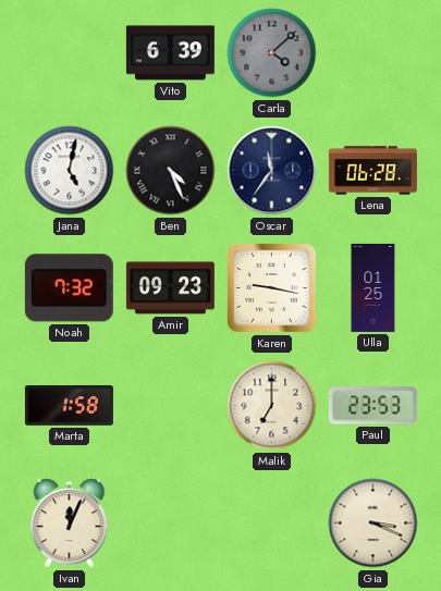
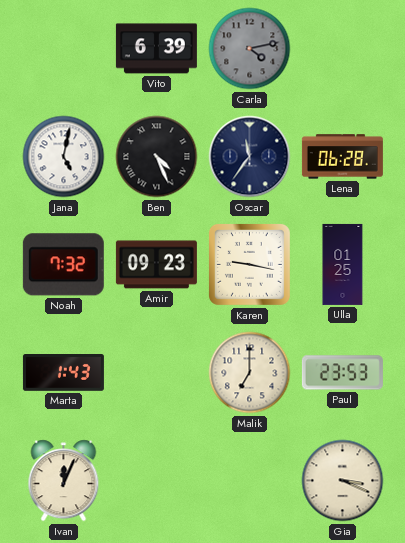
Carla: 4:08 -> 4:13
Marta: 1:58 -> 1:43
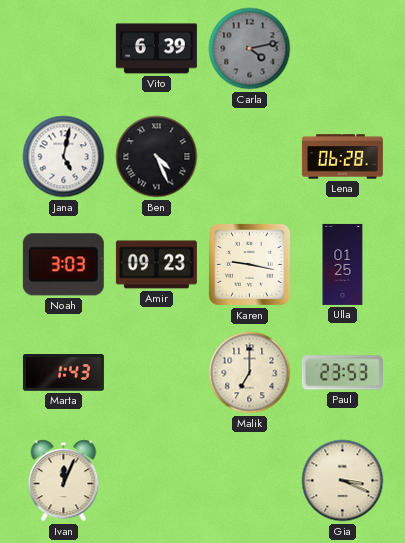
Oscar: 11:36 -> none
Noah: 7:32 -> 3:03
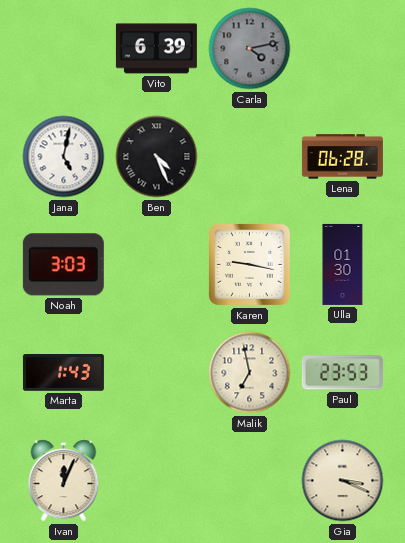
Amir: 09:23 -> none
Ulla: 01:25 -> 01:30
Malik: 7:00 -> 6:58
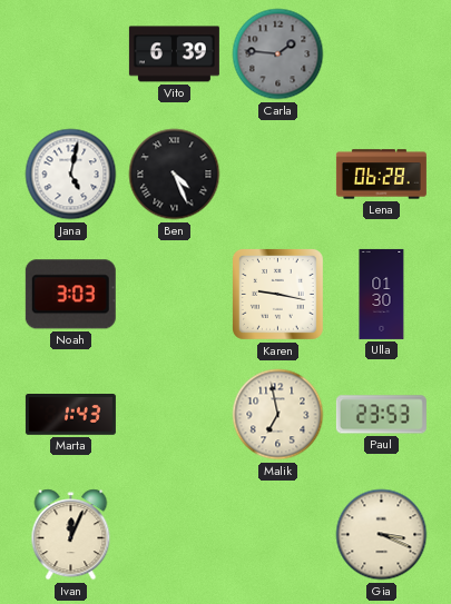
Carla: 4:13 -> 1:46
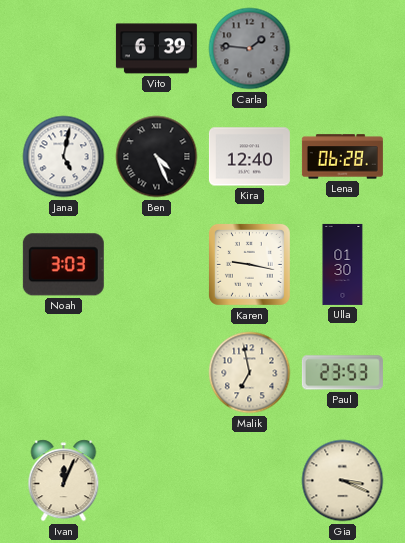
Kira: none -> 12:40
Marta: 1:43 -> none
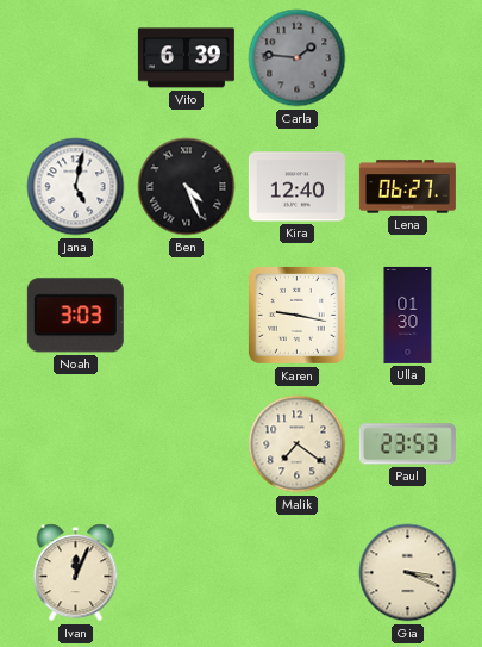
Lena: 06:28 -> 06:27
Malik: 6:58 -> 7:21
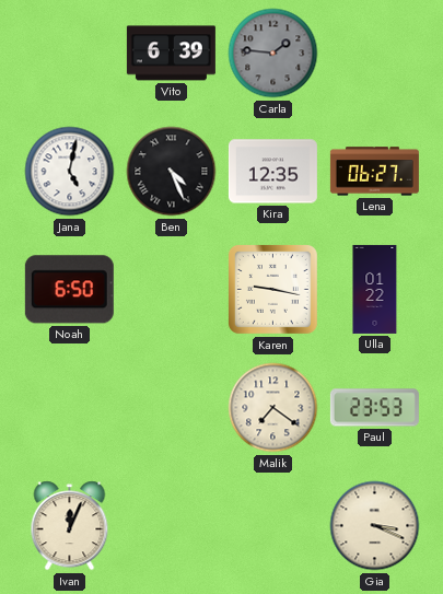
Kira: 12:40 -> 12:35
Noah: 3:03 -> 6:50
Ulla: 01:30 -> 01:22
